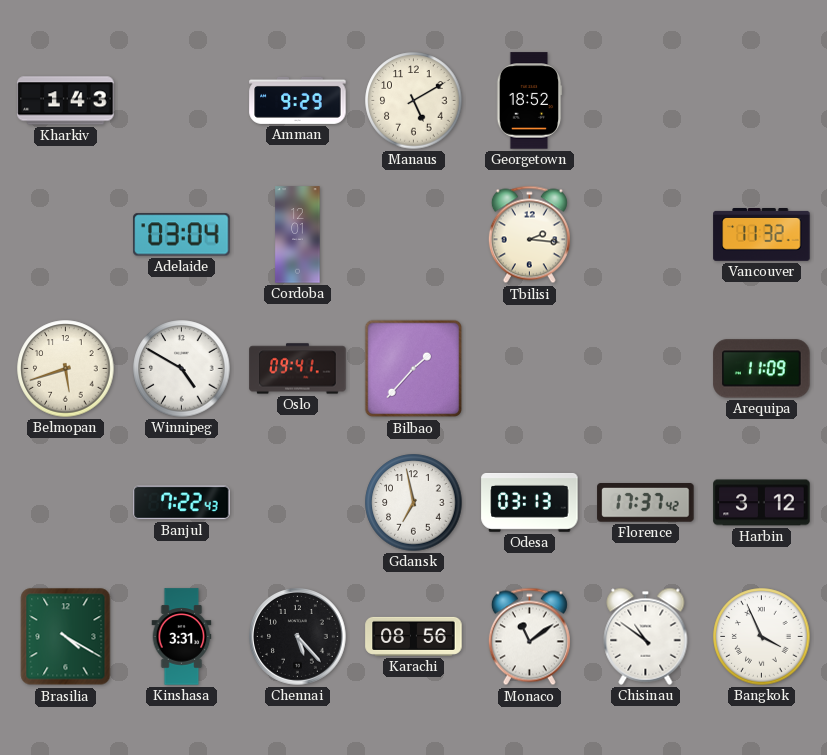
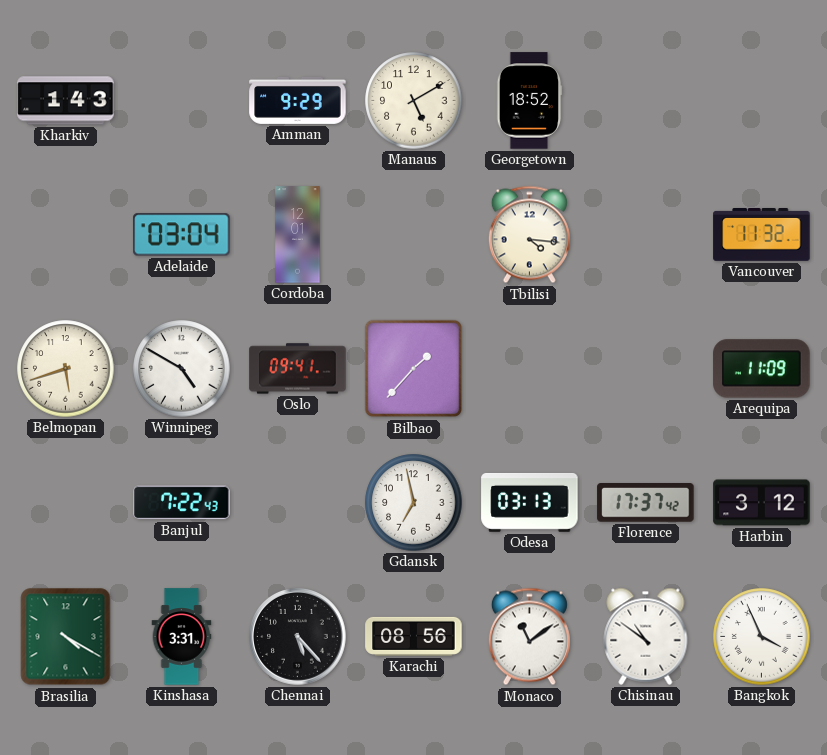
Tbilisi: 2:16 -> 4:16
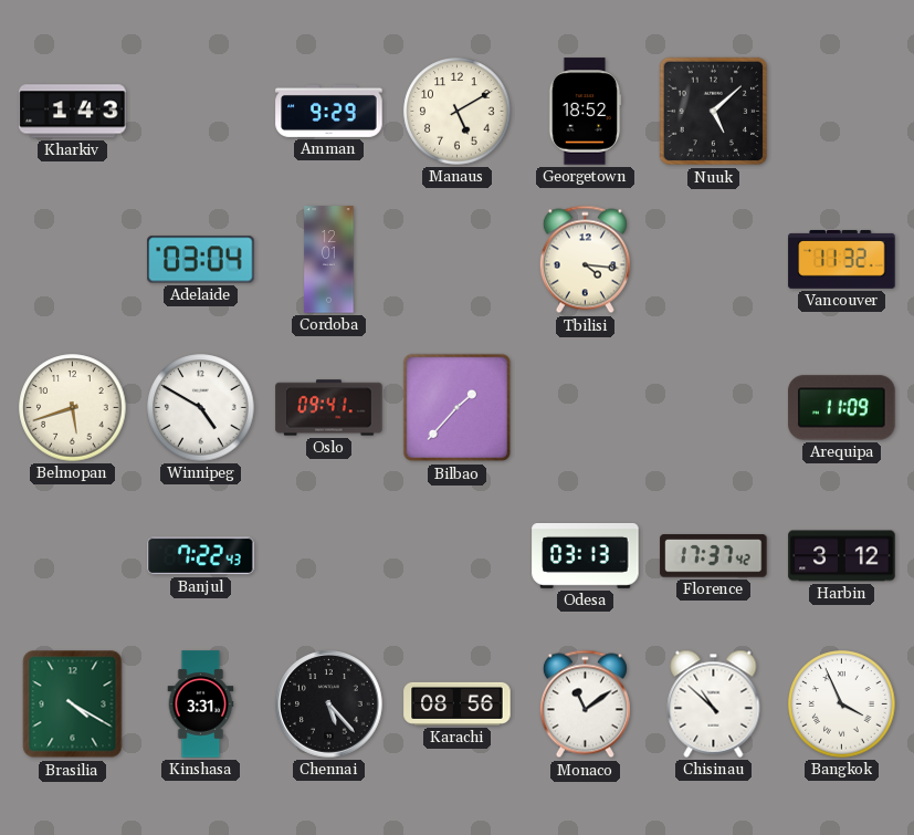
Nuuk: none -> 5:08
Gdansk: 6:58 -> none
Chisinau: 10:51 -> 10:52
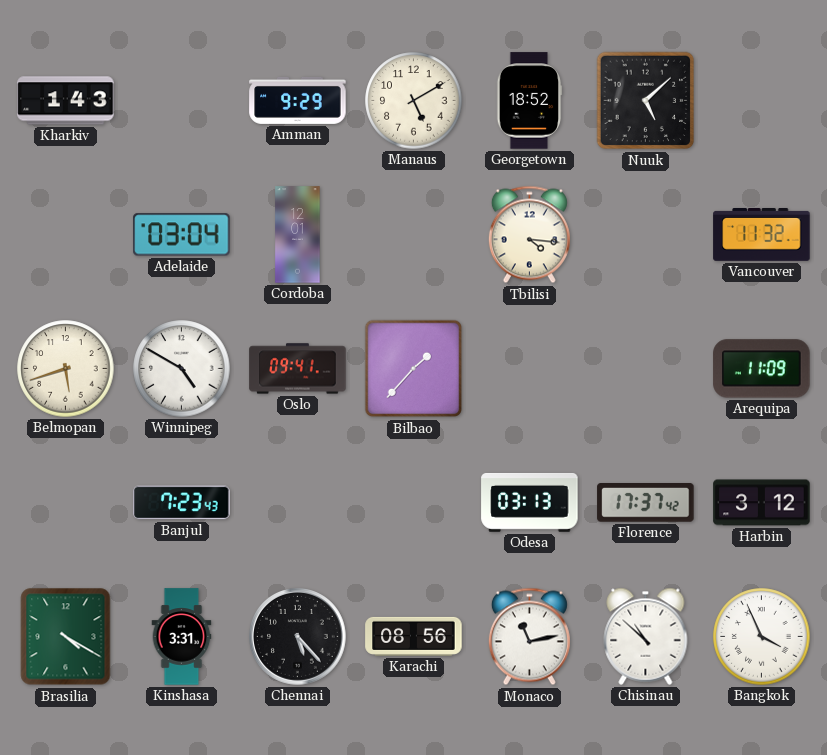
Banjul: 7:22 -> 7:23
Monaco: 11:09 -> 11:13
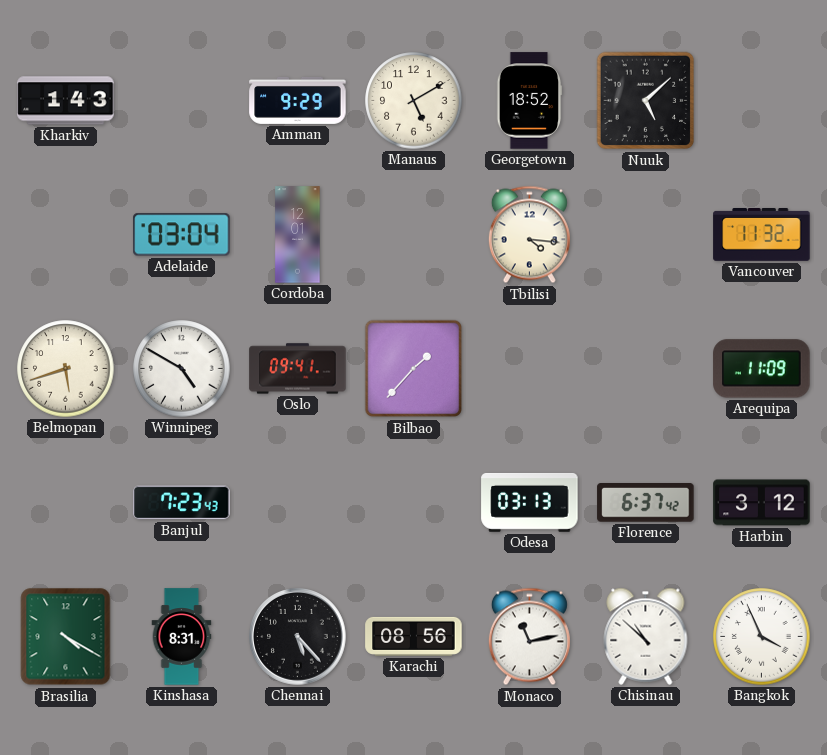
Florence: 17:37 -> 6:37
Kinshasa: 3:31 -> 8:31
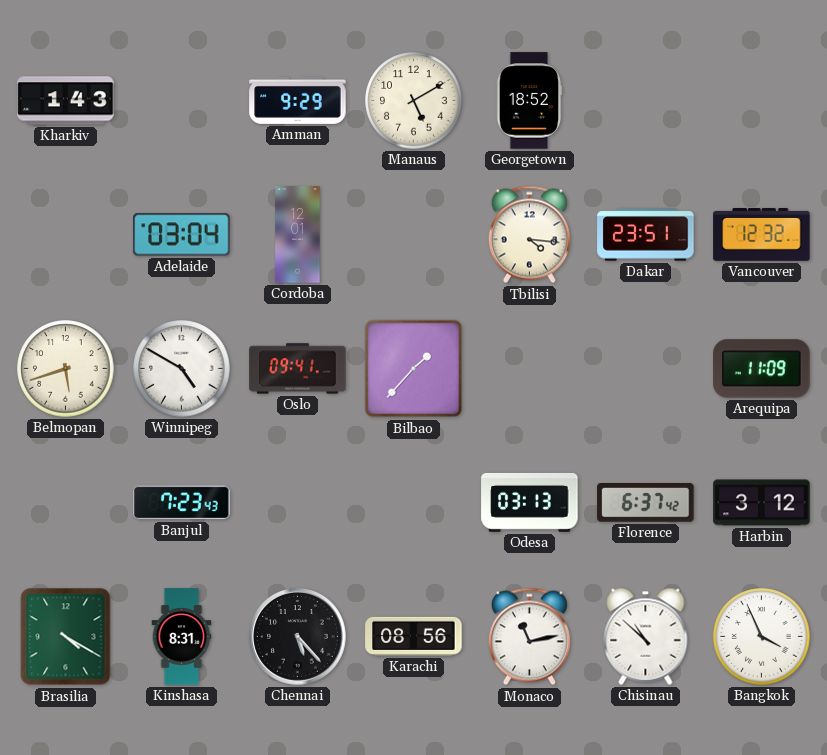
Nuuk: 5:08 -> none
Dakar: none -> 23:51
Vancouver: 11:32 -> 12:32
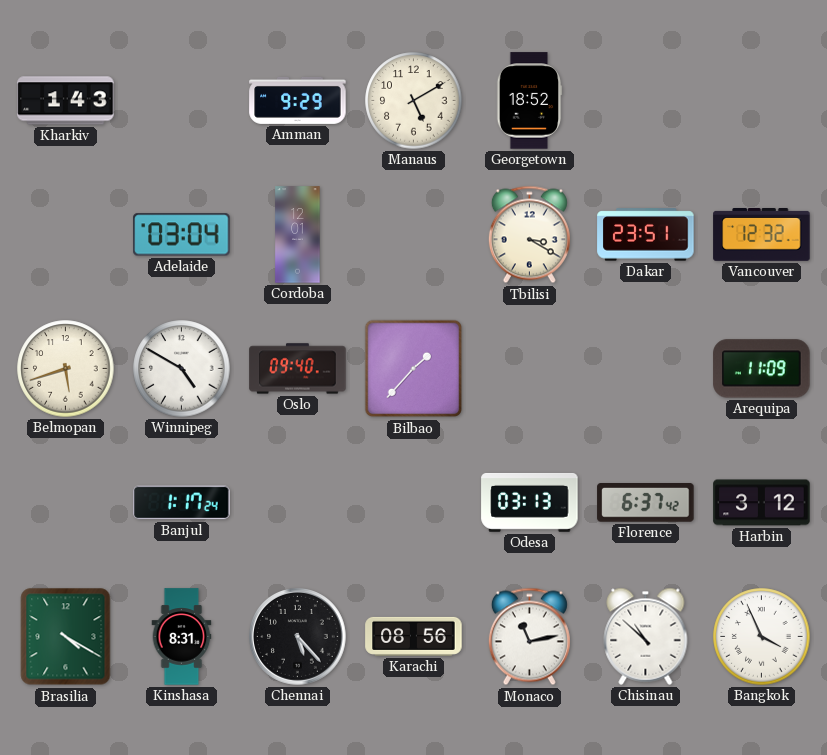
Tbilisi: 4:16 -> 3:20
Oslo: 09:41 -> 09:40
Banjul: 7:23 -> 1:17
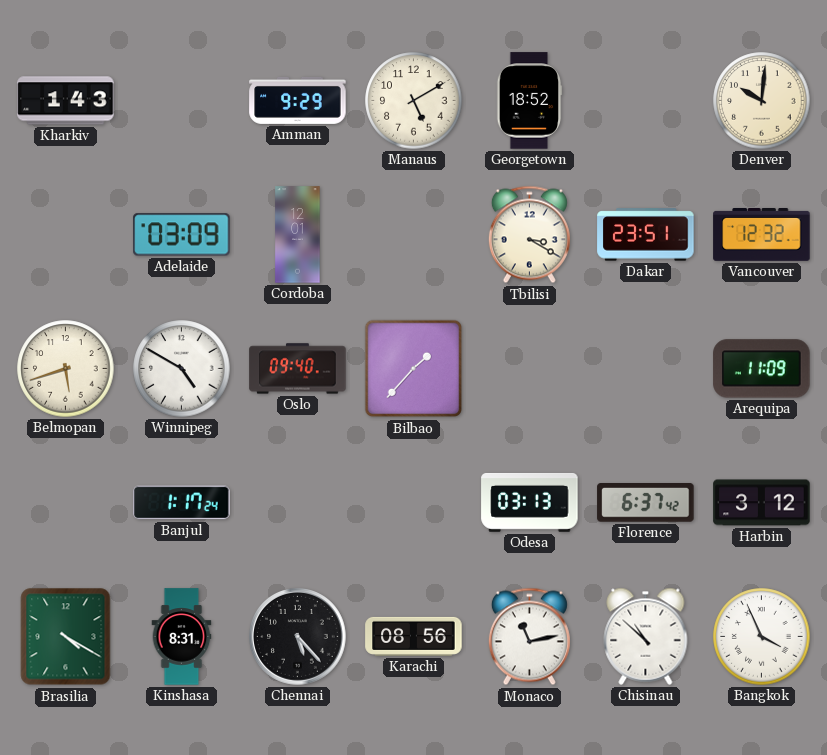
Denver: none -> 10:01
Adelaide: 03:04 -> 03:09
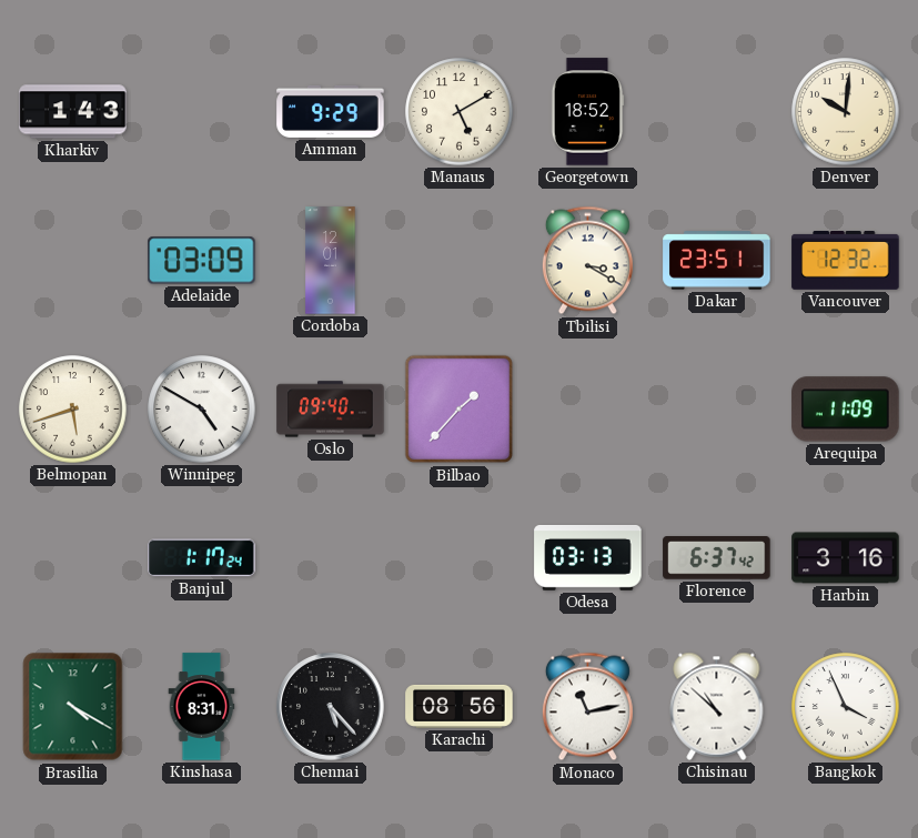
Harbin: 3:12 -> 3:16
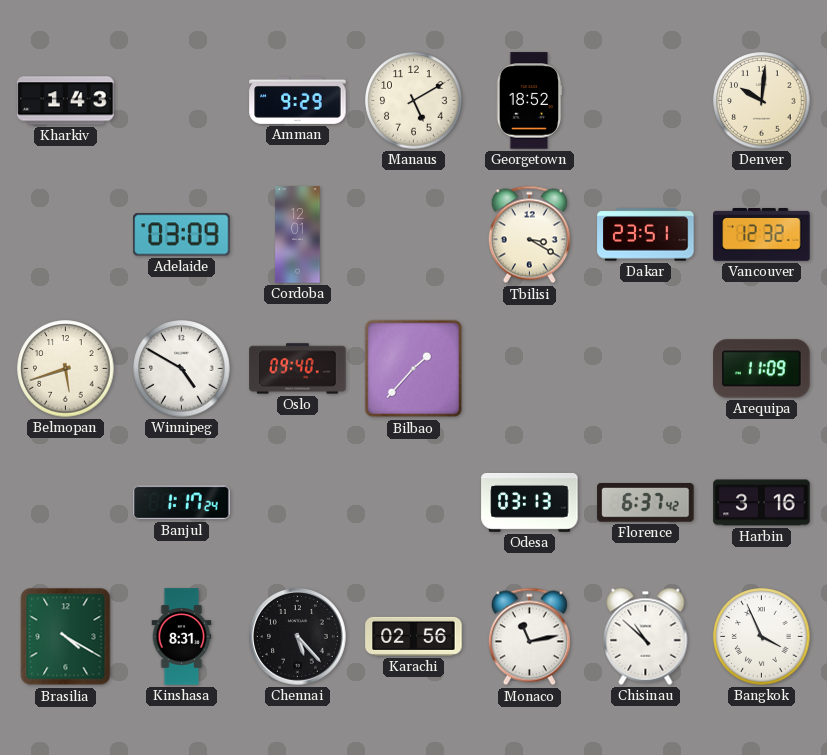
Karachi: 08:56 -> 02:56
